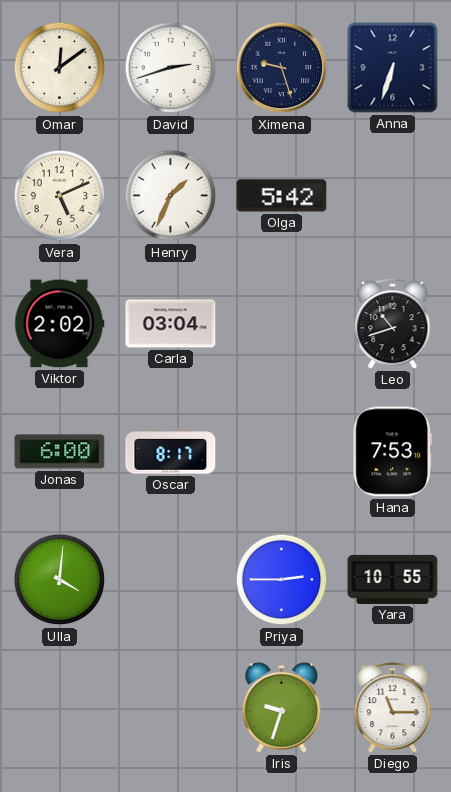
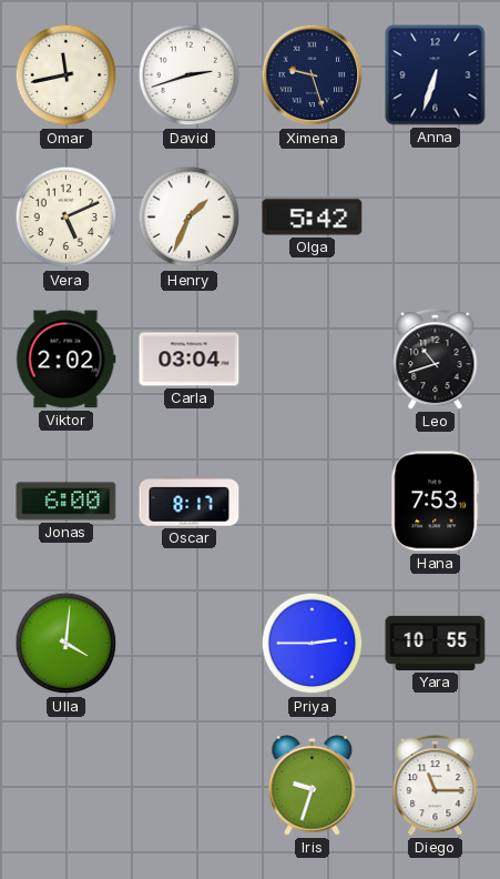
Omar: 12:09 -> 11:43
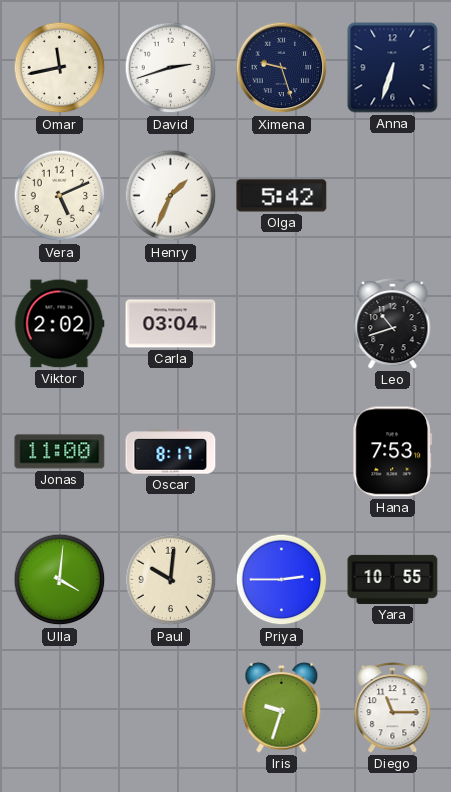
Jonas: 6:00 -> 11:00
Paul: none -> 10:01
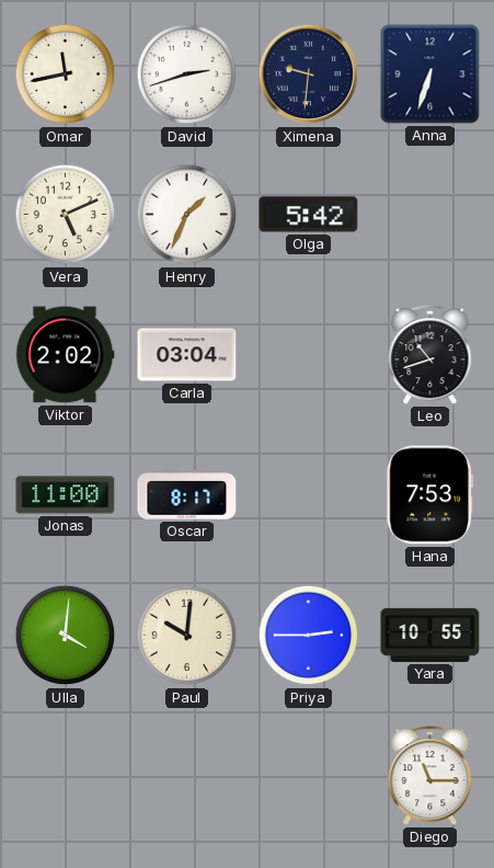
Ximena: 9:27 -> 9:31
Iris: 9:33 -> none
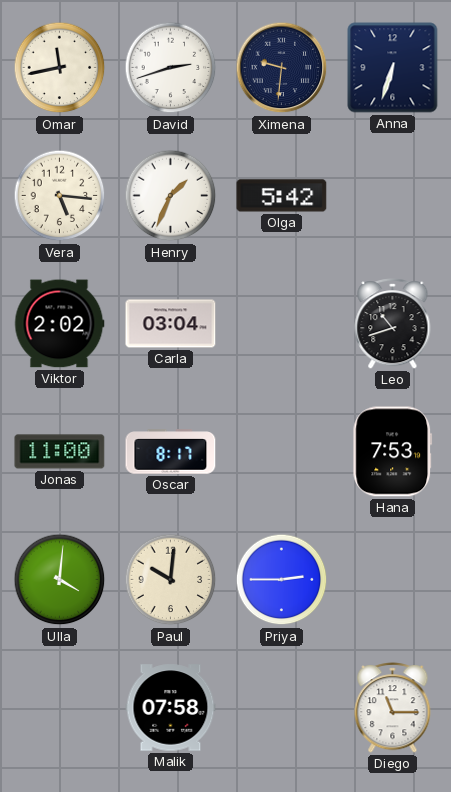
Vera: 5:11 -> 5:16
Yara: 10:55 -> none
Malik: none -> 07:58
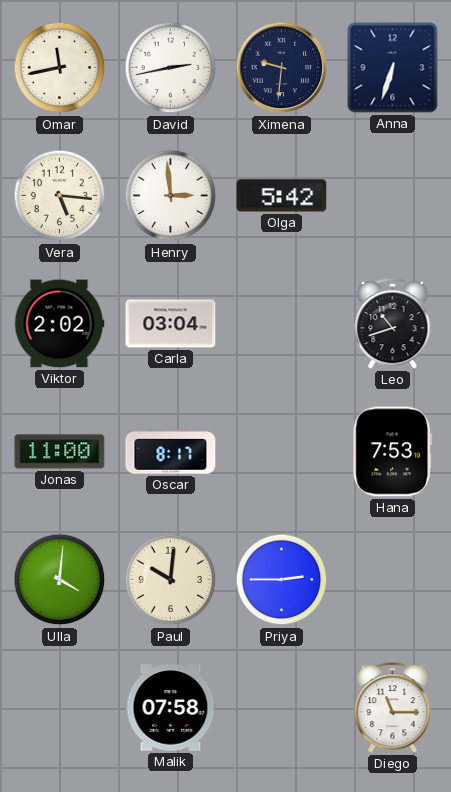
David: 2:42 -> 2:43
Henry: 1:34 -> 2:59
